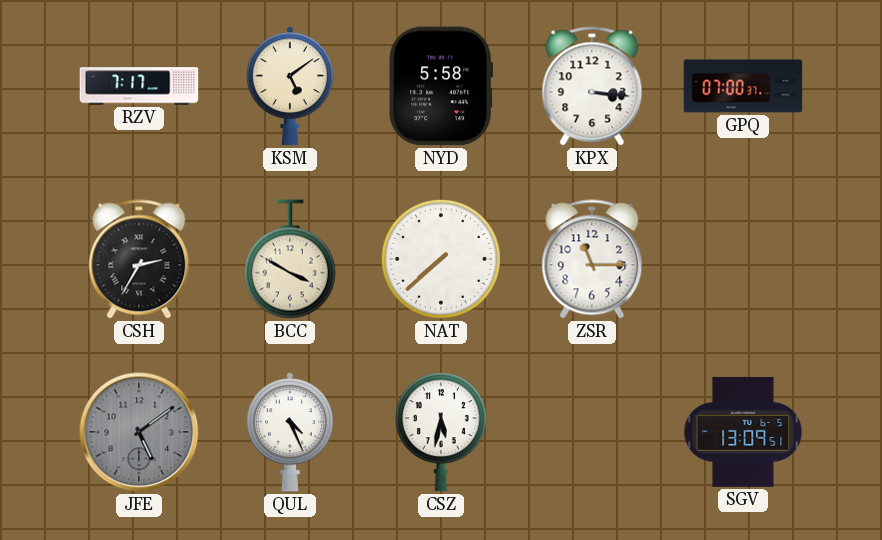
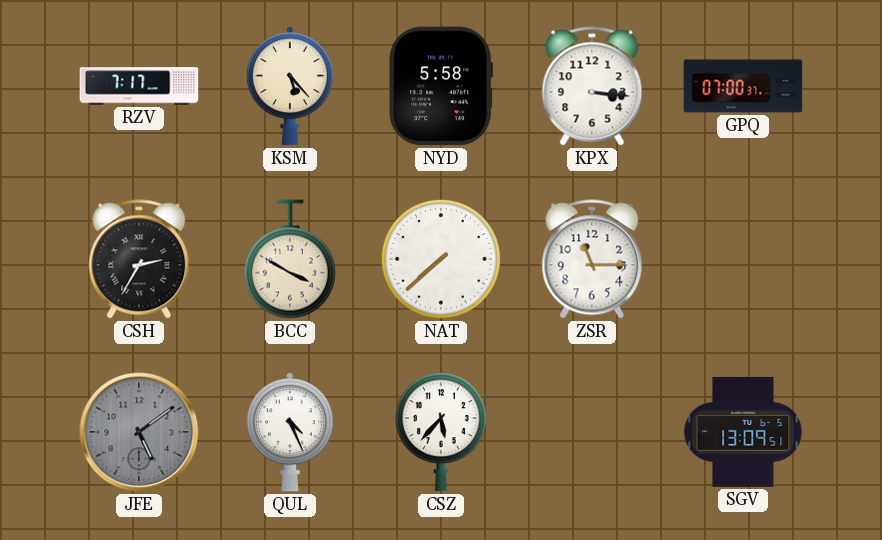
KSM: 5:09 -> 5:23
CSZ: 5:32 -> 5:37
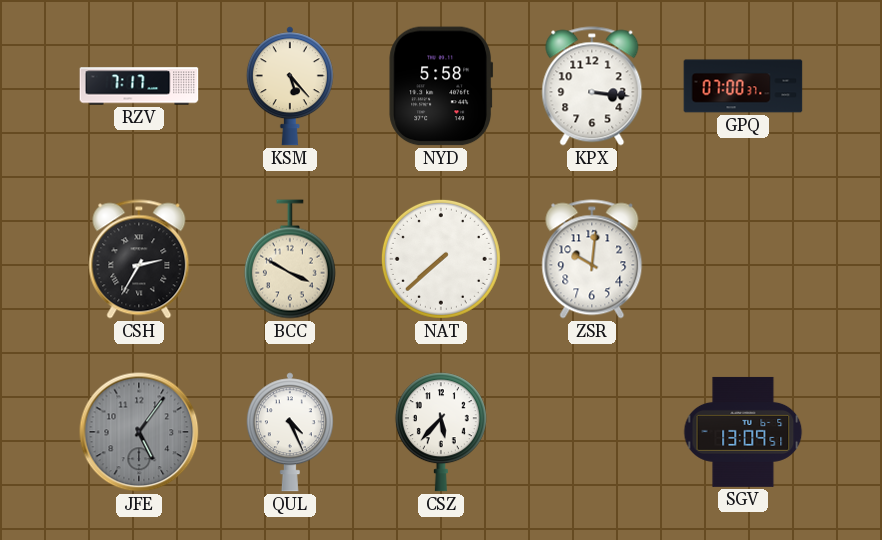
ZSR: 11:15 -> 10:01
JFE: 5:09 -> 5:06
